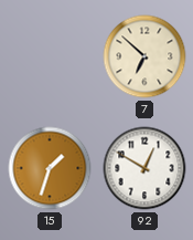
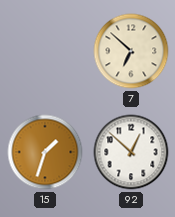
92: 12:50 -> 12:52
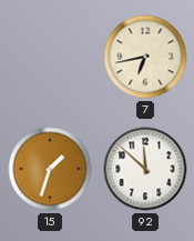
7: 6:52 -> 6:43
92: 12:52 -> 11:52
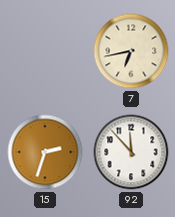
15: 1:33 -> 2:33
92: 11:52 -> 11:53
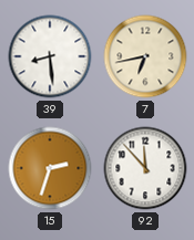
39: none -> 8:29
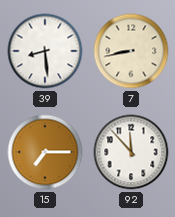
7: 6:43 -> 8:43
15: 2:33 -> 7:15
